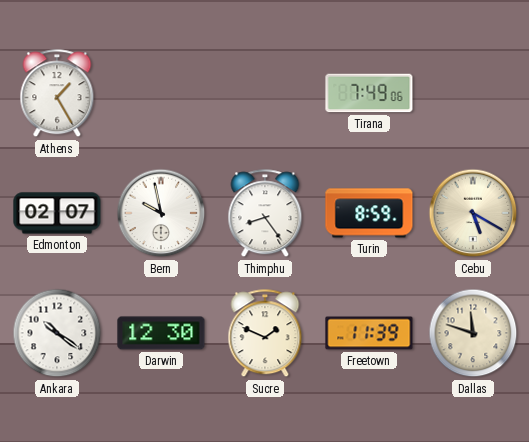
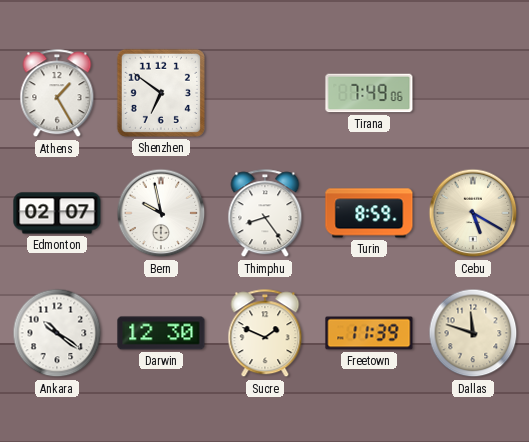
Shenzhen: none -> 6:51
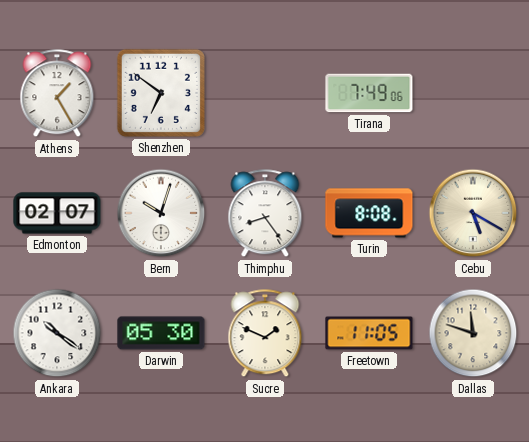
Bern: 9:58 -> 10:03
Turin: 8:59 -> 8:08
Darwin: 12:30 -> 05:30
Freetown: 11:39 -> 11:05
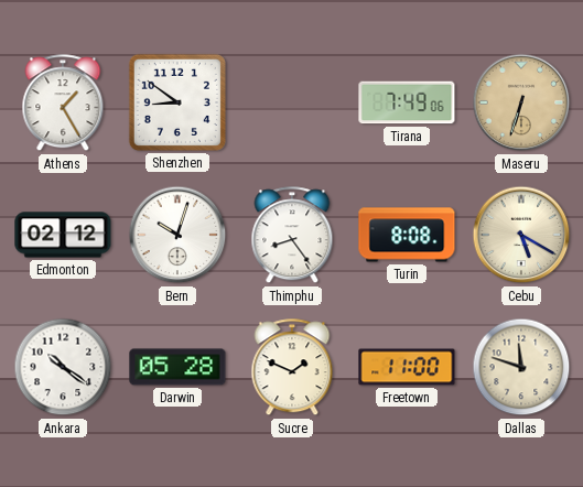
Shenzhen: 6:51 -> 8:51
Maseru: none -> 6:33
Edmonton: 02:07 -> 02:12
Darwin: 05:30 -> 05:28
Freetown: 11:05 -> 11:00
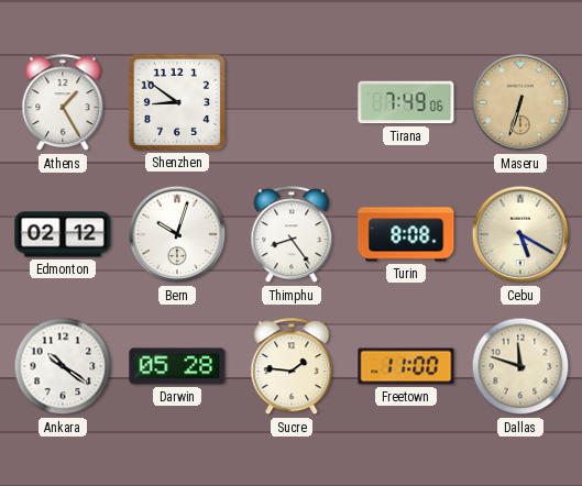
Sucre: 1:49 -> 1:46
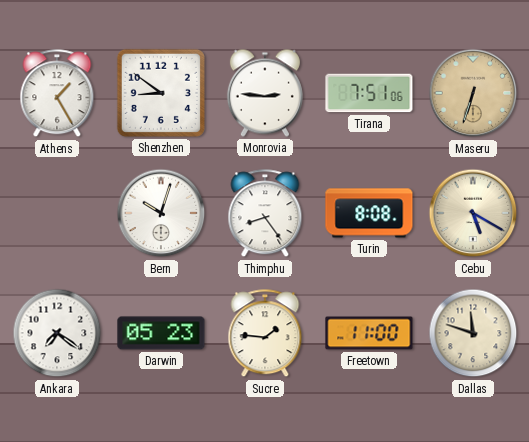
Monrovia: none -> 2:46
Tirana: 7:49 -> 7:51
Edmonton: 02:12 -> none
Ankara: 10:21 -> 7:21
Darwin: 05:28 -> 05:23
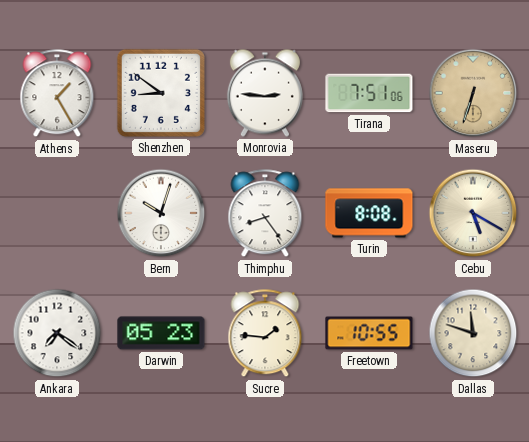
Freetown: 11:00 -> 10:55
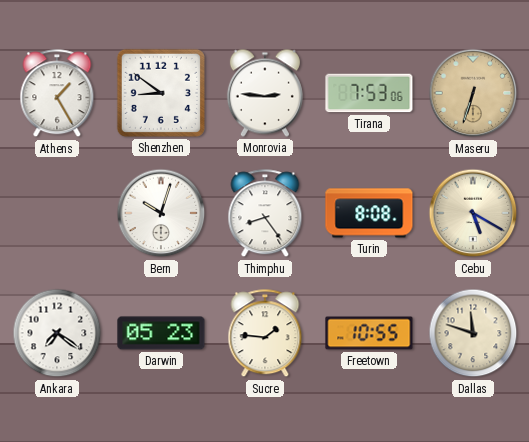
Tirana: 7:51 -> 7:53
